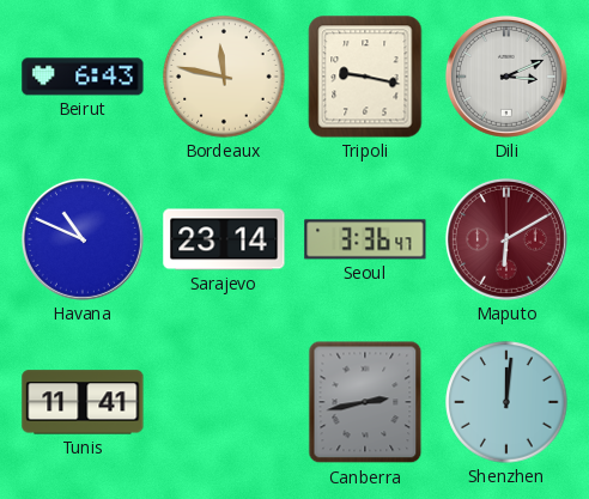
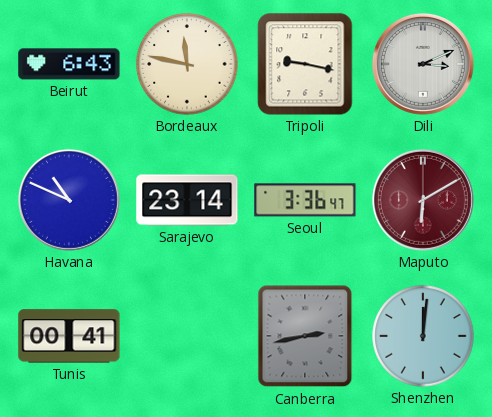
Tunis: 11:41 -> 00:41
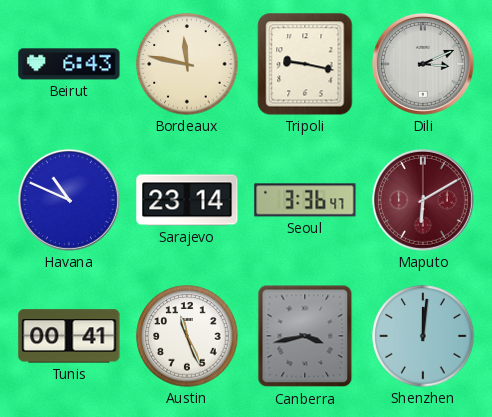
Austin: none -> 11:26
Canberra: 2:43 -> 3:43
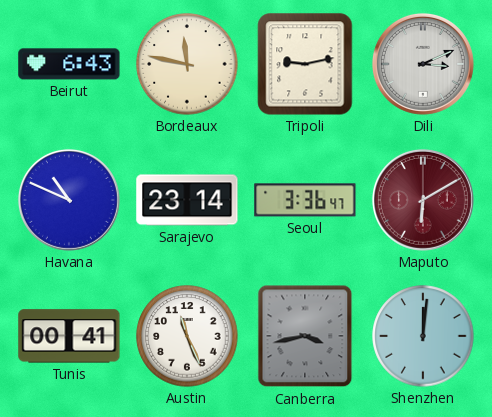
Tripoli: 9:17 -> 9:13
